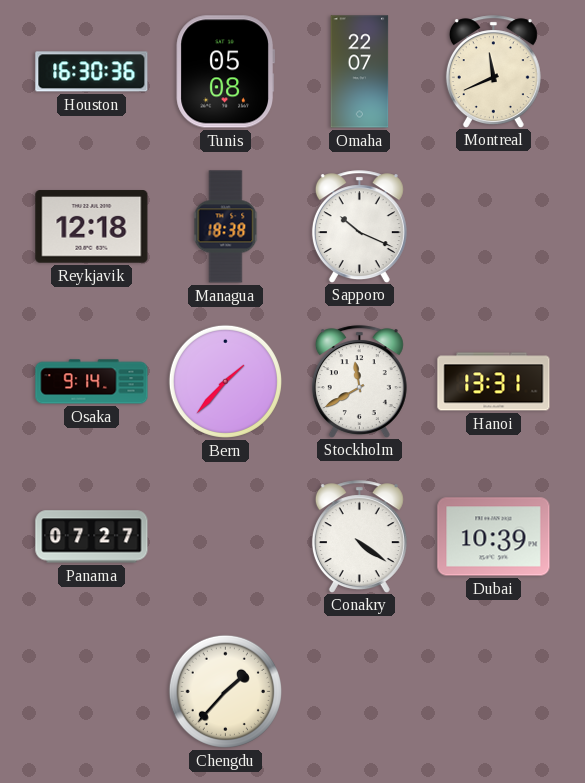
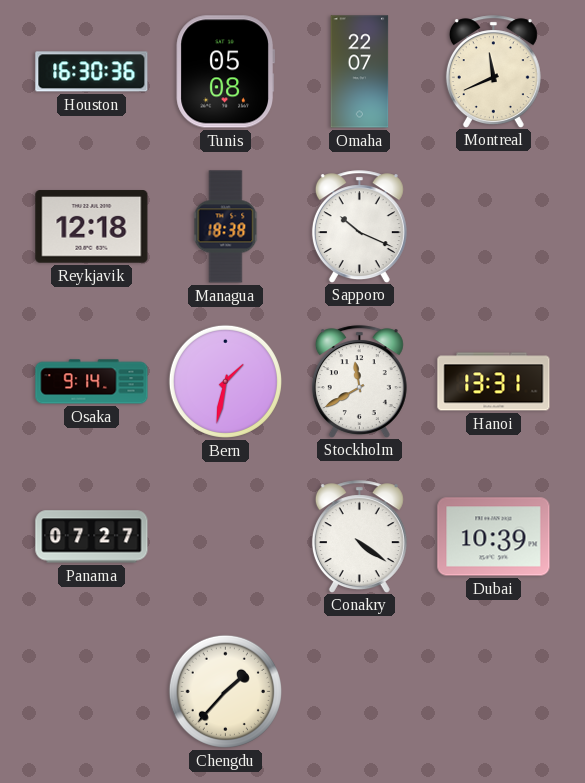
Bern: 1:37 -> 1:32
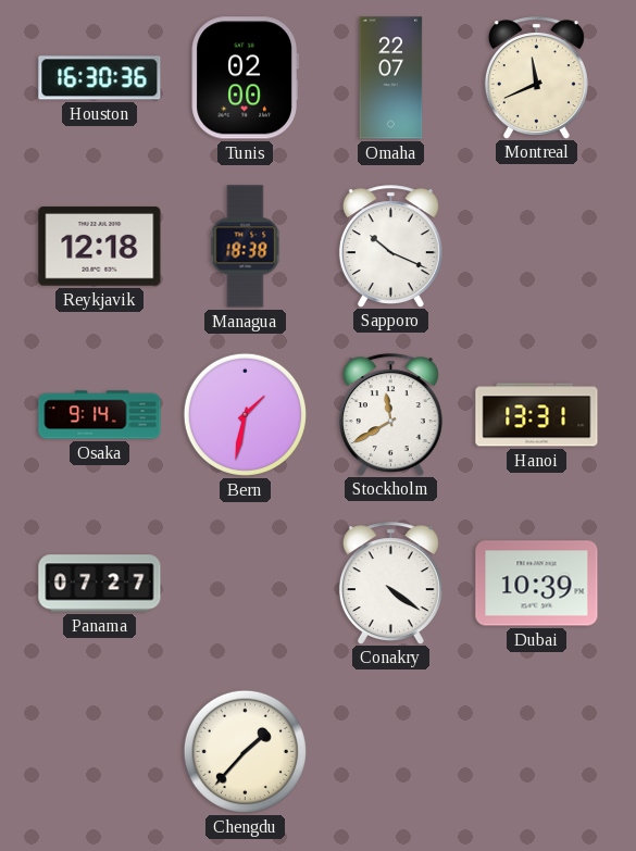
Tunis: 05:08 -> 02:00
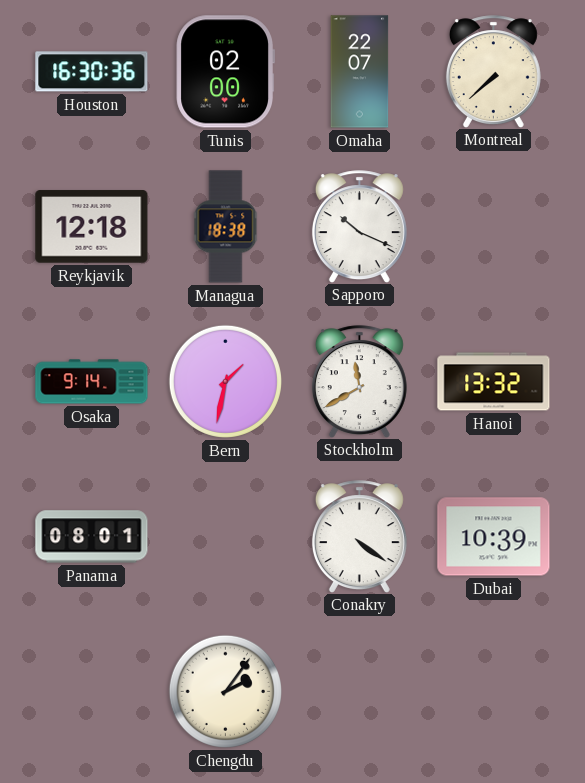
Montreal: 11:41 -> 7:38
Hanoi: 13:31 -> 13:32
Panama: 07:27 -> 08:01
Chengdu: 1:37 -> 2:06
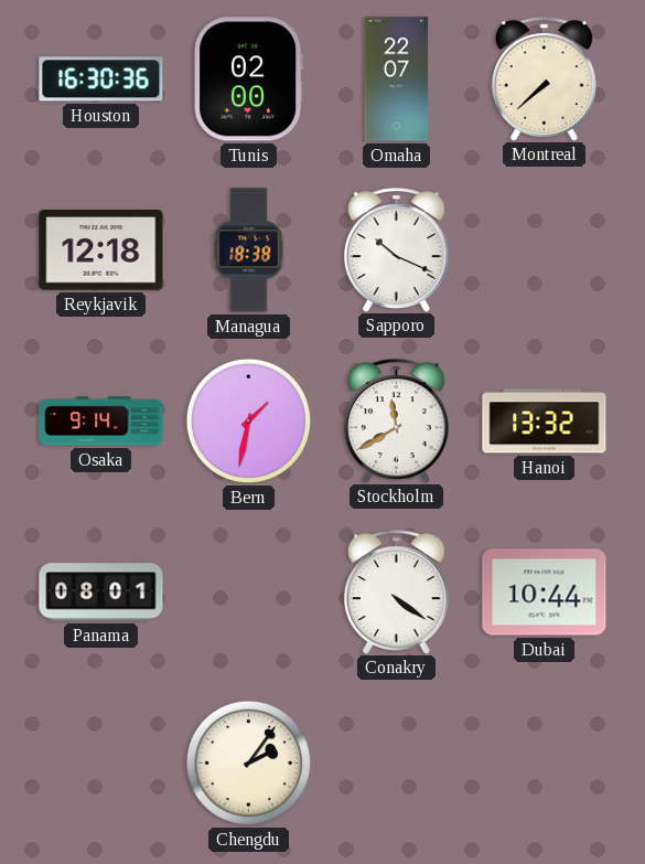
Dubai: 10:39 -> 10:44
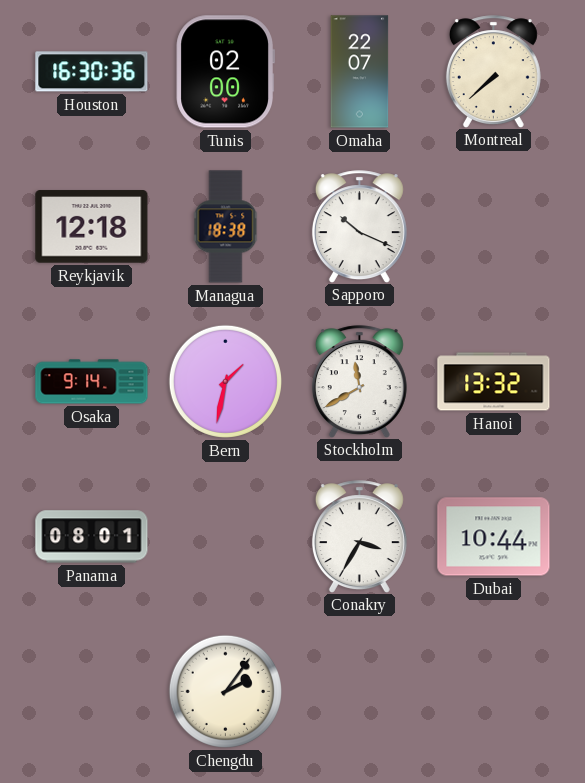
Conakry: 4:21 -> 3:35
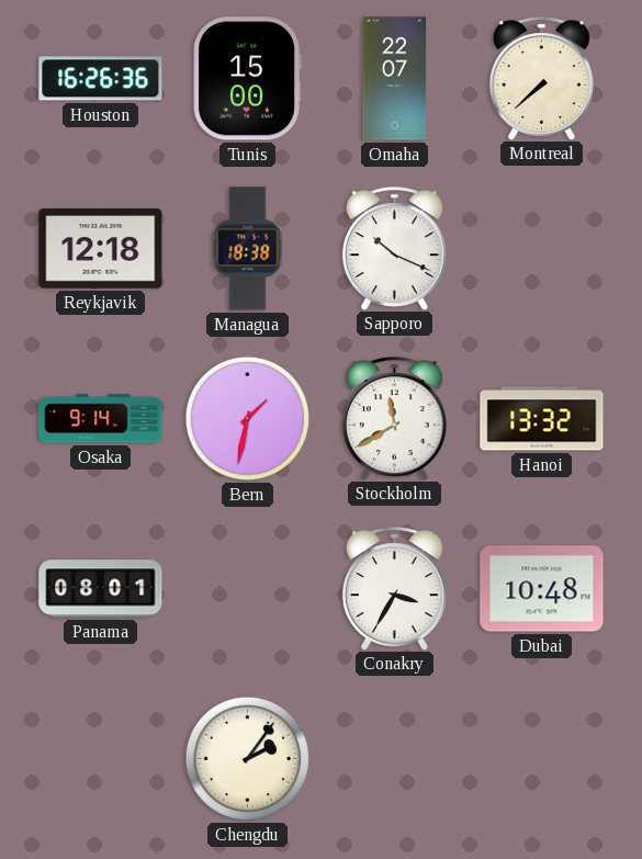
Houston: 16:30 -> 16:26
Tunis: 02:00 -> 15:00
Dubai: 10:44 -> 10:48
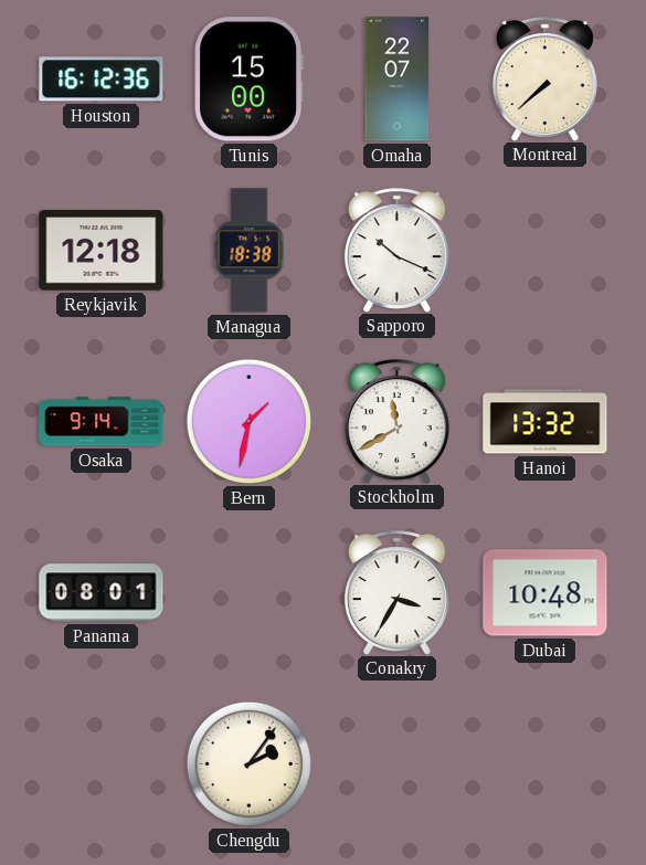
Houston: 16:26 -> 16:12
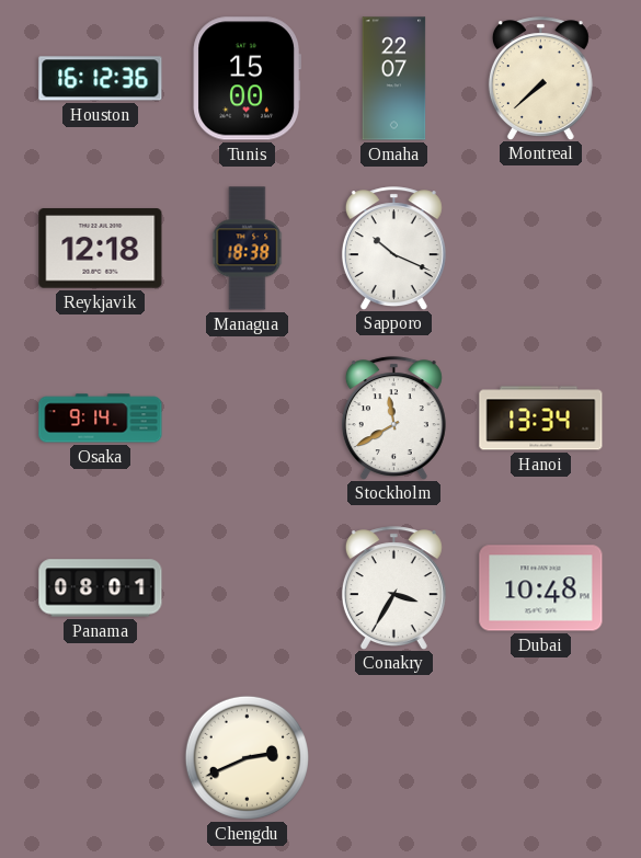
Bern: 1:32 -> none
Hanoi: 13:32 -> 13:34
Chengdu: 2:06 -> 2:41
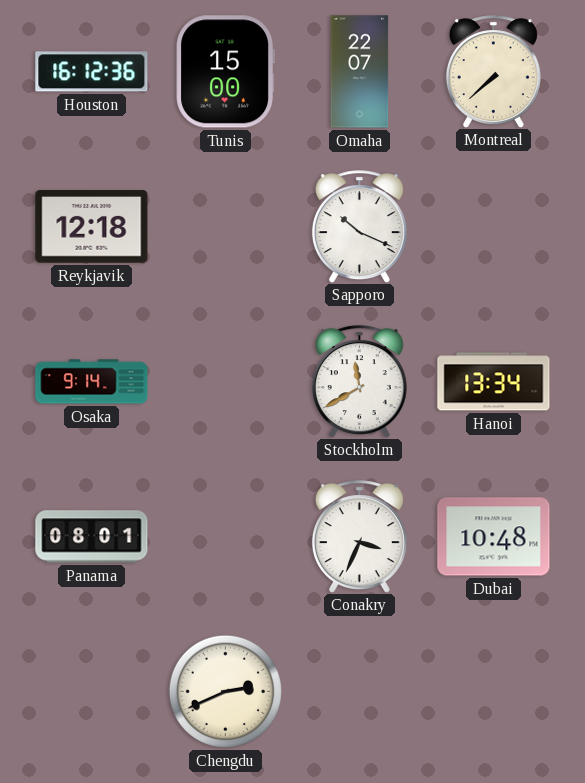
Managua: 18:38 -> none
Conakry: 3:35 -> 3:34
